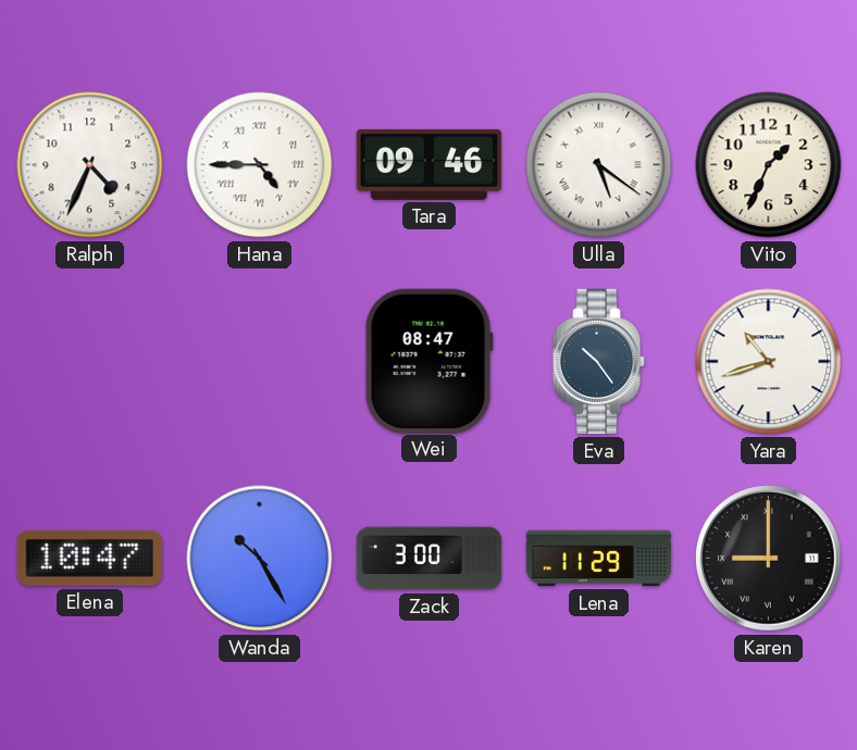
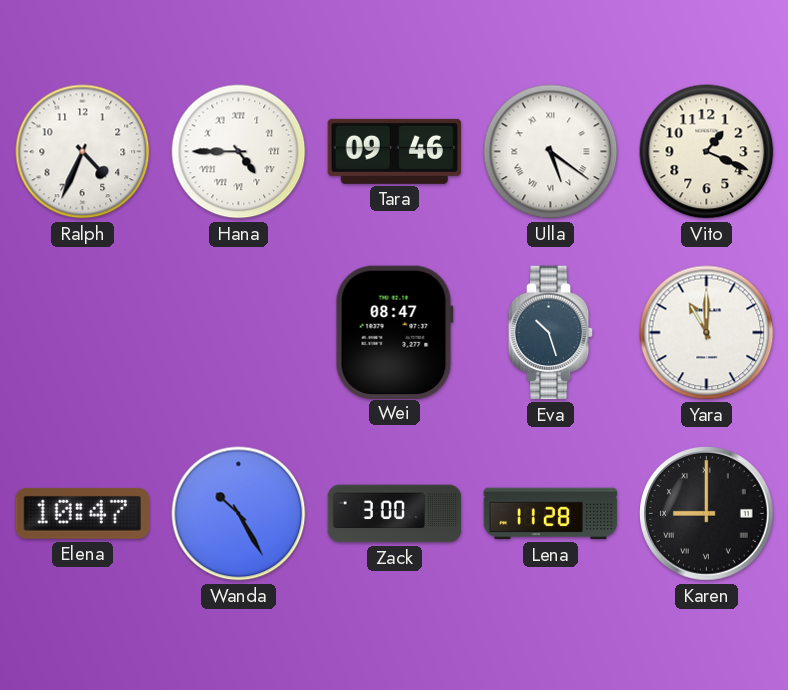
Vito: 1:34 -> 1:19
Eva: 10:24 -> 10:27
Yara: 10:42 -> 11:00
Lena: 11:29 -> 11:28
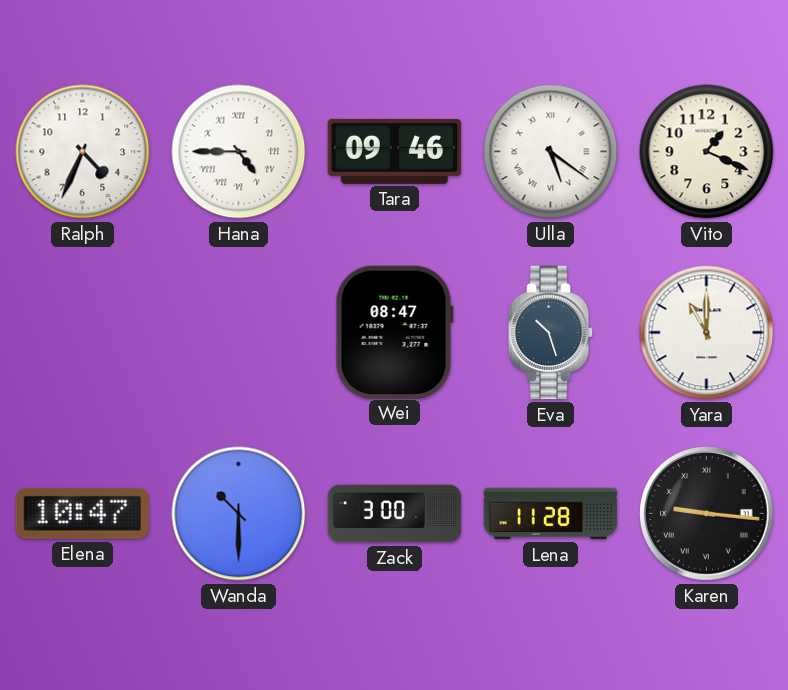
Wanda: 10:25 -> 10:30
Karen: 9:00 -> 9:16
